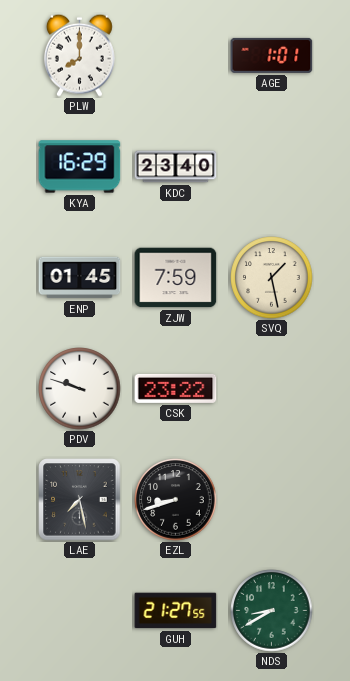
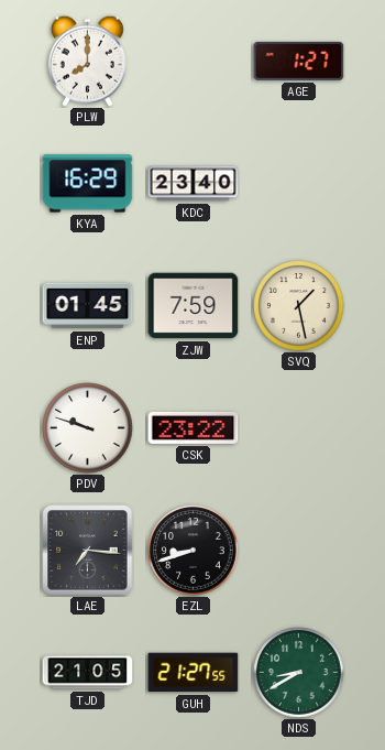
AGE: 1:01 -> 1:27
LAE: 7:28 -> 7:16
TJD: none -> 21:05
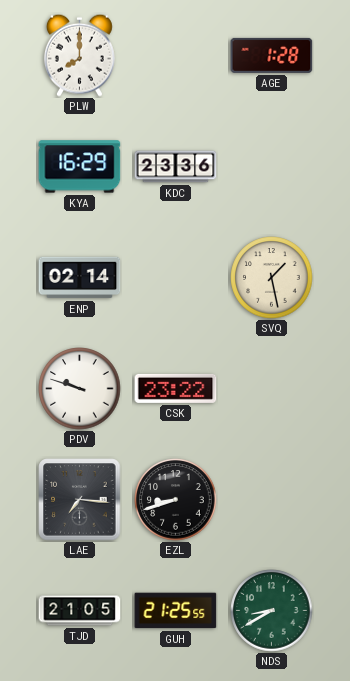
AGE: 1:27 -> 1:28
KDC: 23:40 -> 23:36
ENP: 01:45 -> 02:14
ZJW: 7:59 -> none
GUH: 21:27 -> 21:25
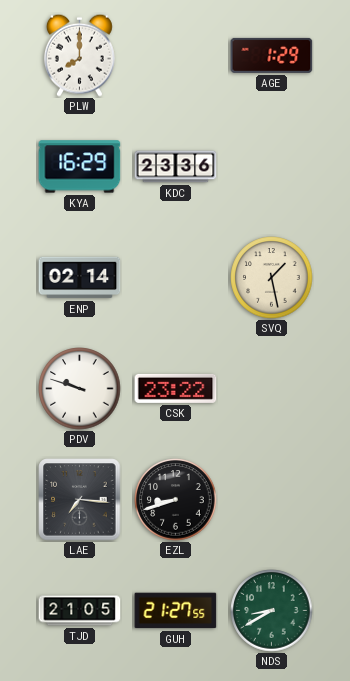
AGE: 1:28 -> 1:29
GUH: 21:25 -> 21:27
